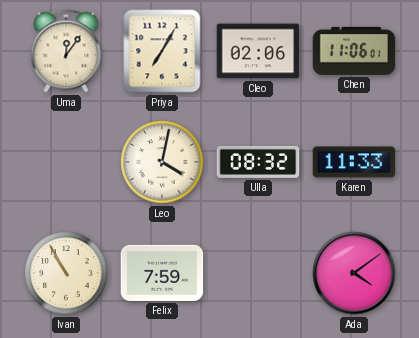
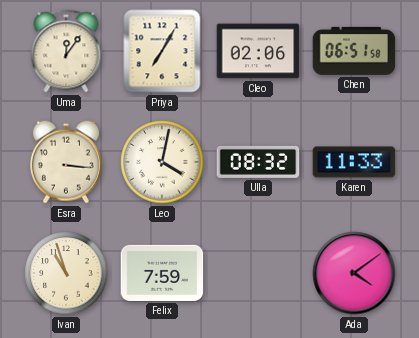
Chen: 11:06 -> 06:51
Esra: none -> 3:16
Ivan: 10:55 -> 10:57
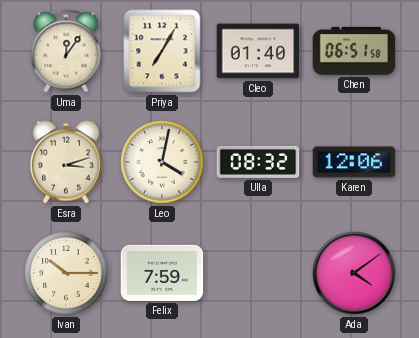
Cleo: 02:06 -> 01:40
Esra: 3:16 -> 3:12
Karen: 11:33 -> 12:06
Ivan: 10:57 -> 10:15
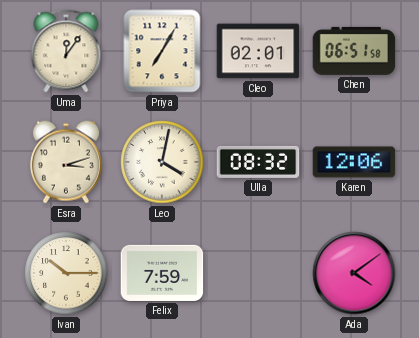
Cleo: 01:40 -> 02:01
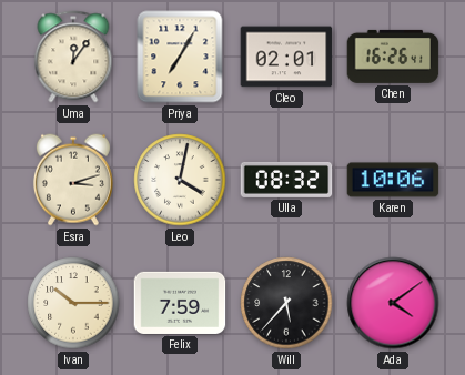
Chen: 06:51 -> 16:26
Karen: 12:06 -> 10:06
Will: none -> 5:37
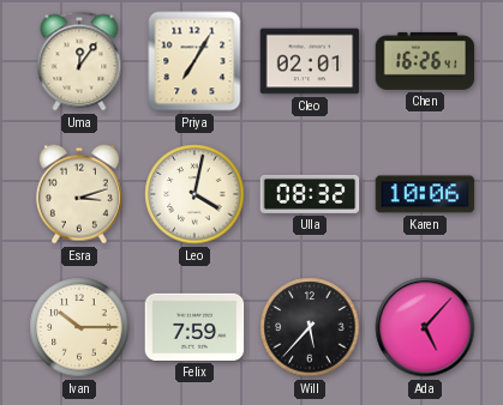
Ada: 4:09 -> 5:07
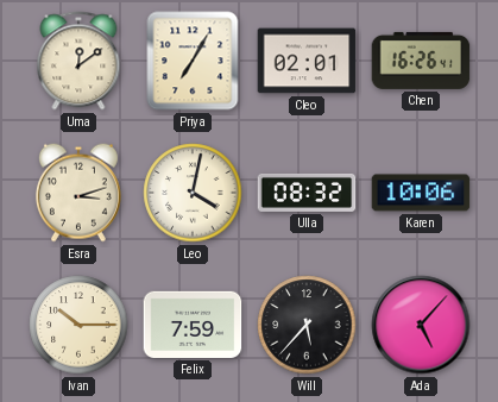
Uma: 12:06 -> 12:09
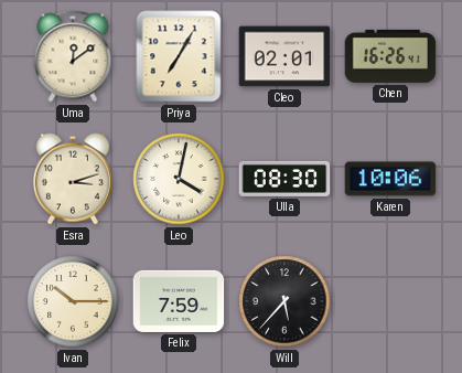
Ulla: 08:32 -> 08:30
Ada: 5:07 -> none
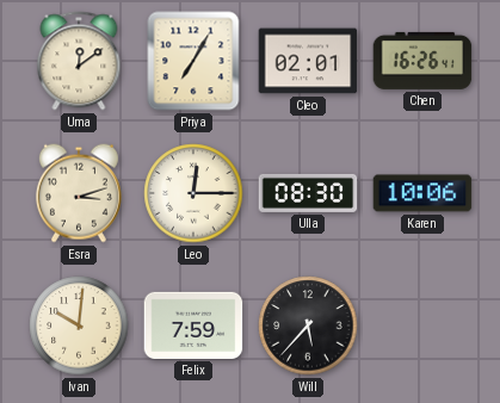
Leo: 4:02 -> 12:15
Ivan: 10:15 -> 10:01
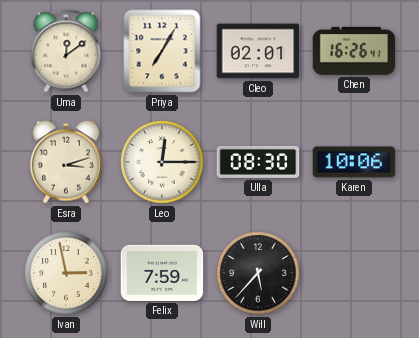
Ivan: 10:01 -> 2:58
